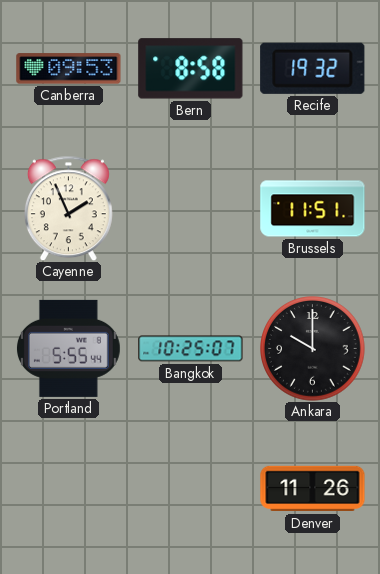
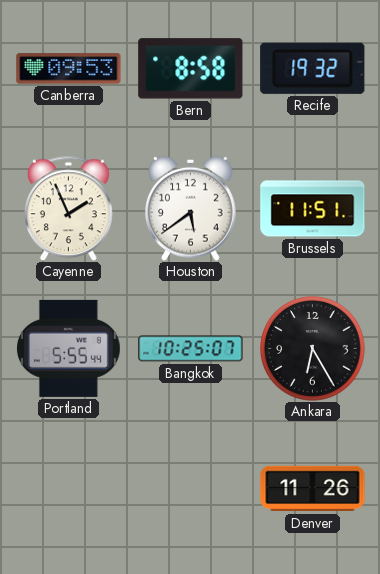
Houston: none -> 5:39
Ankara: 10:00 -> 6:25
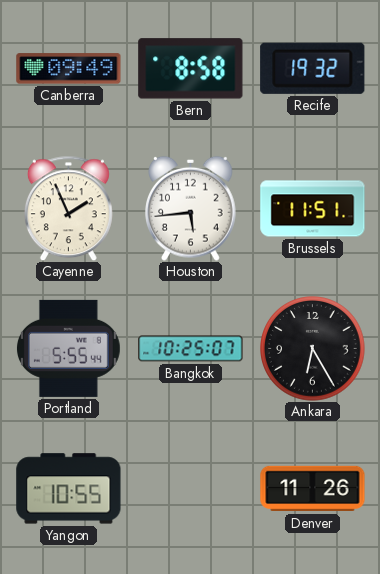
Canberra: 09:53 -> 09:49
Houston: 5:39 -> 5:44
Yangon: none -> 10:55
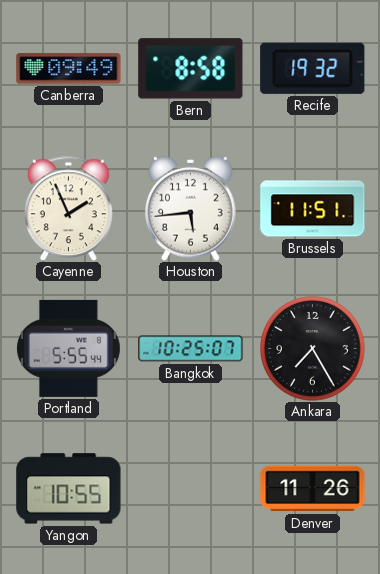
Ankara: 6:25 -> 7:25
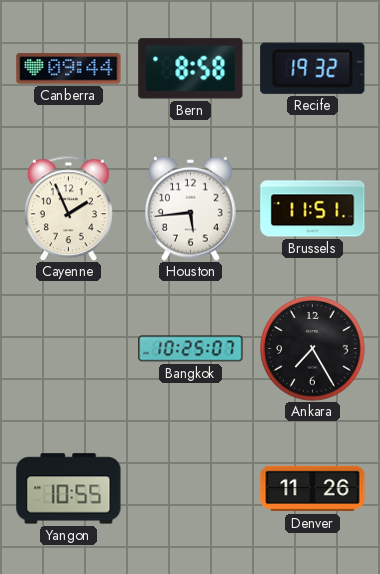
Canberra: 09:49 -> 09:44
Portland: 5:55 -> none
